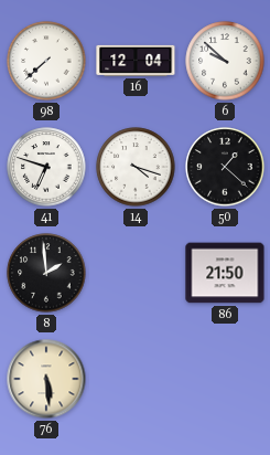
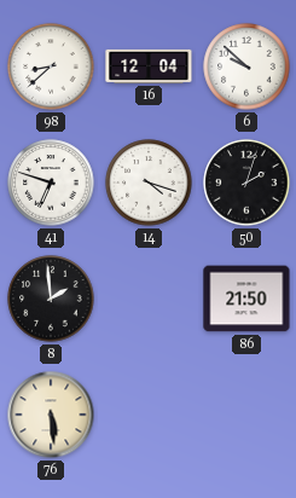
98: 7:38 -> 8:38
50: 1:22 -> 2:03
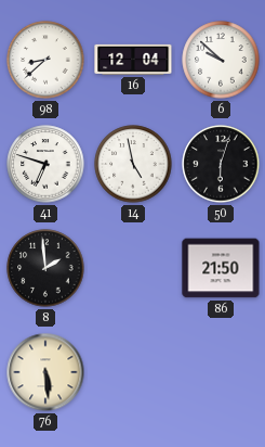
14: 4:18 -> 4:58
50: 2:03 -> 6:03
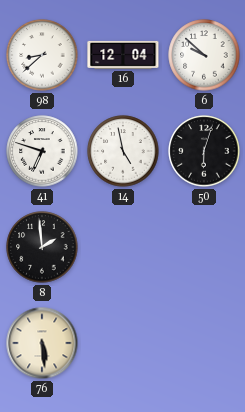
86: 21:50 -> none
